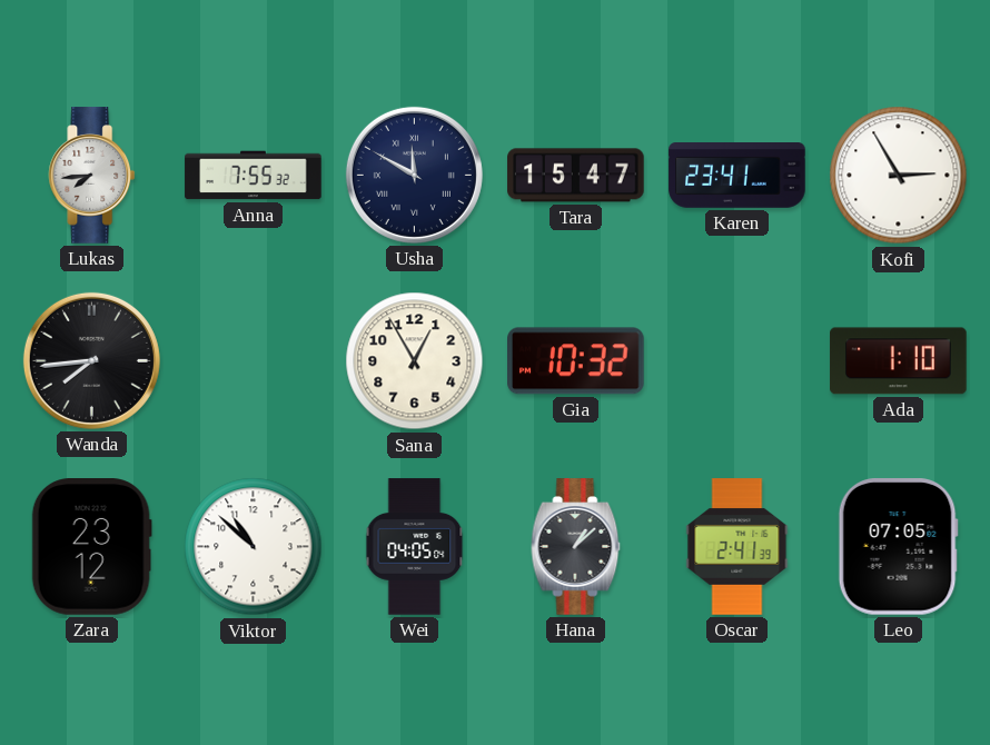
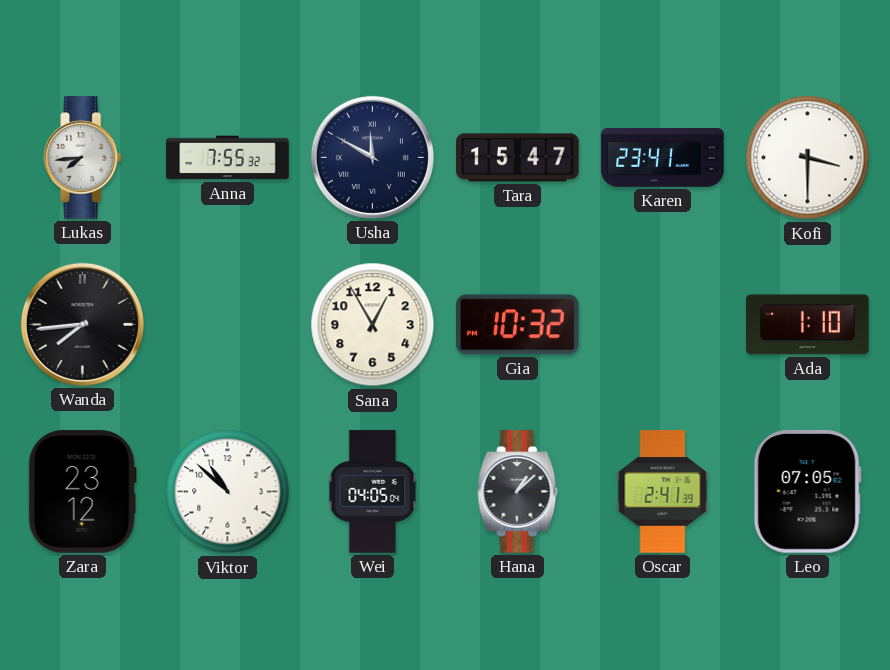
Kofi: 2:55 -> 3:30
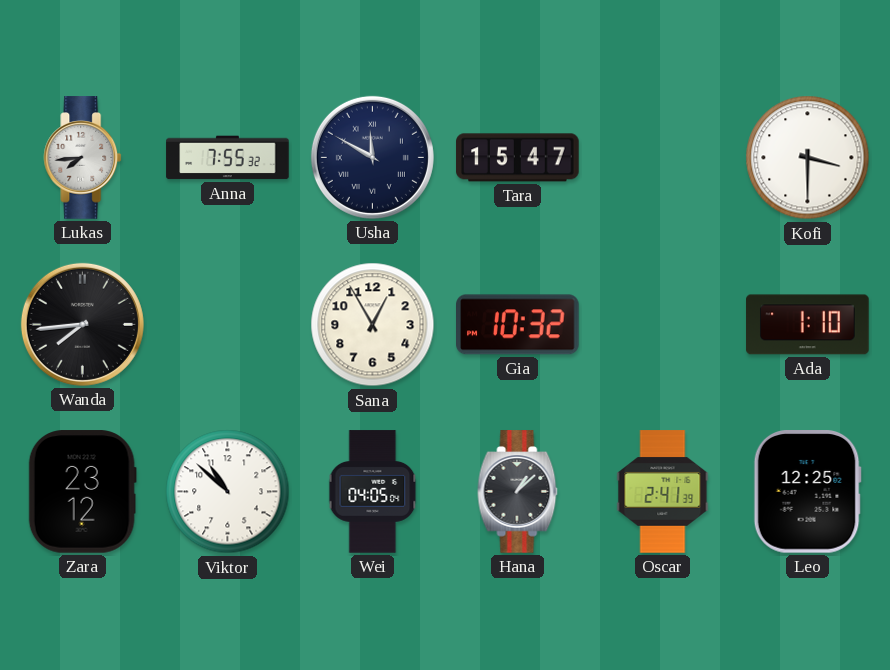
Karen: 23:41 -> none
Leo: 07:05 -> 12:25
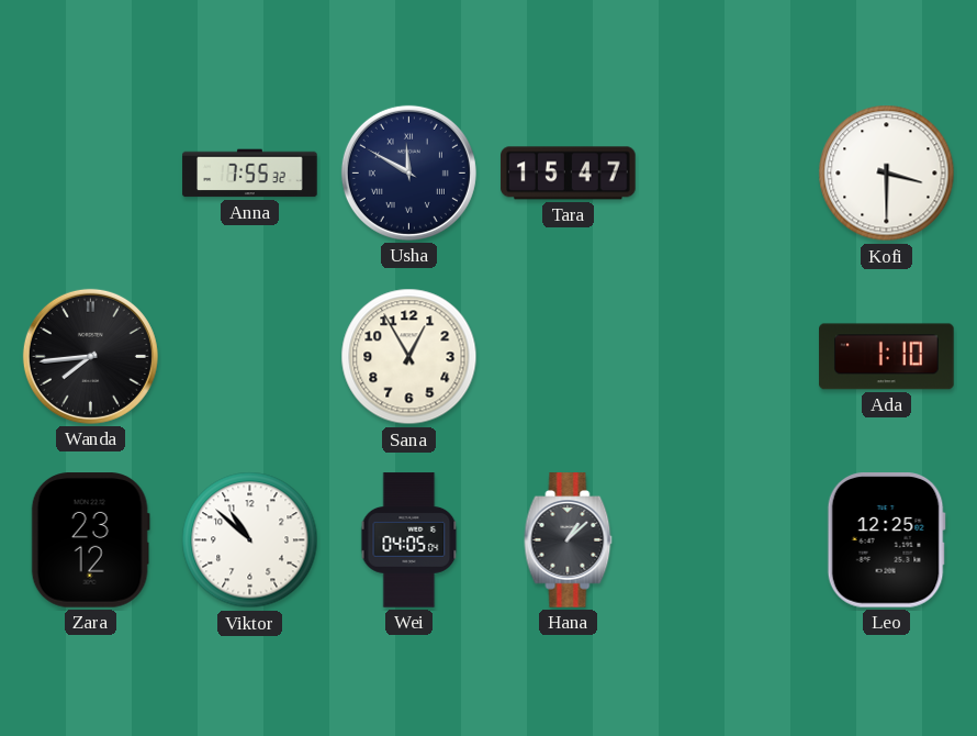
Lukas: 7:44 -> none
Gia: 10:32 -> none
Oscar: 2:41 -> none
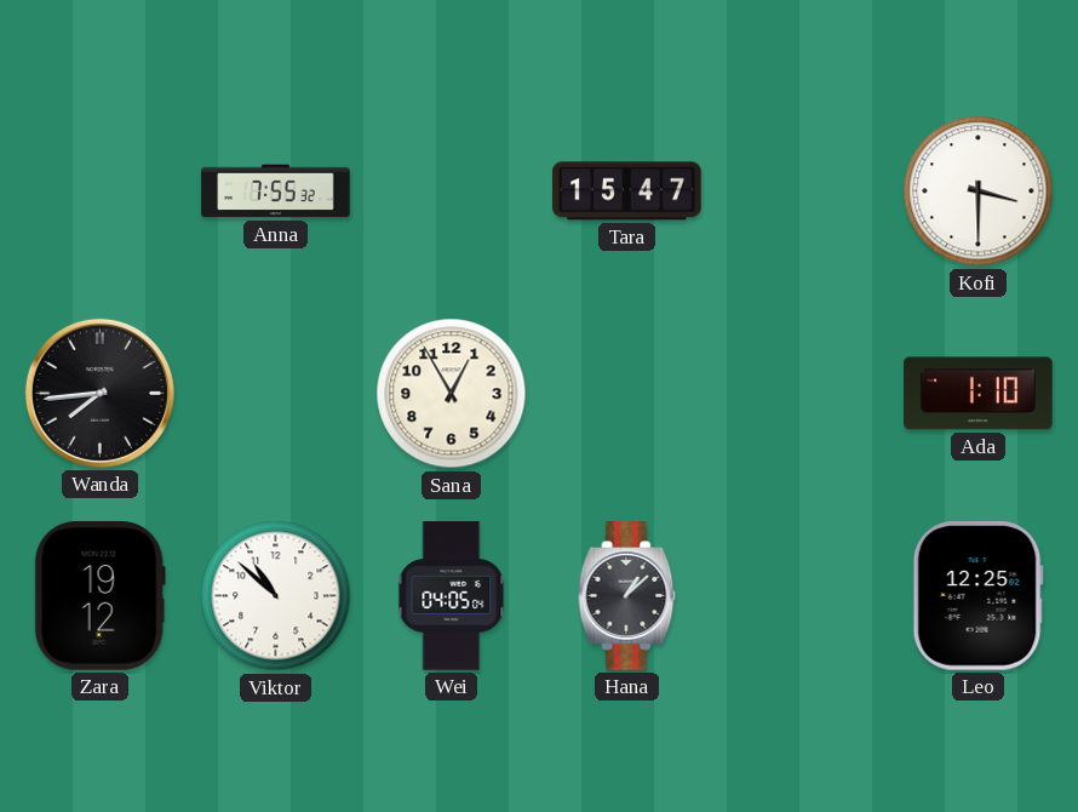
Usha: 11:50 -> none
Zara: 23:12 -> 19:12
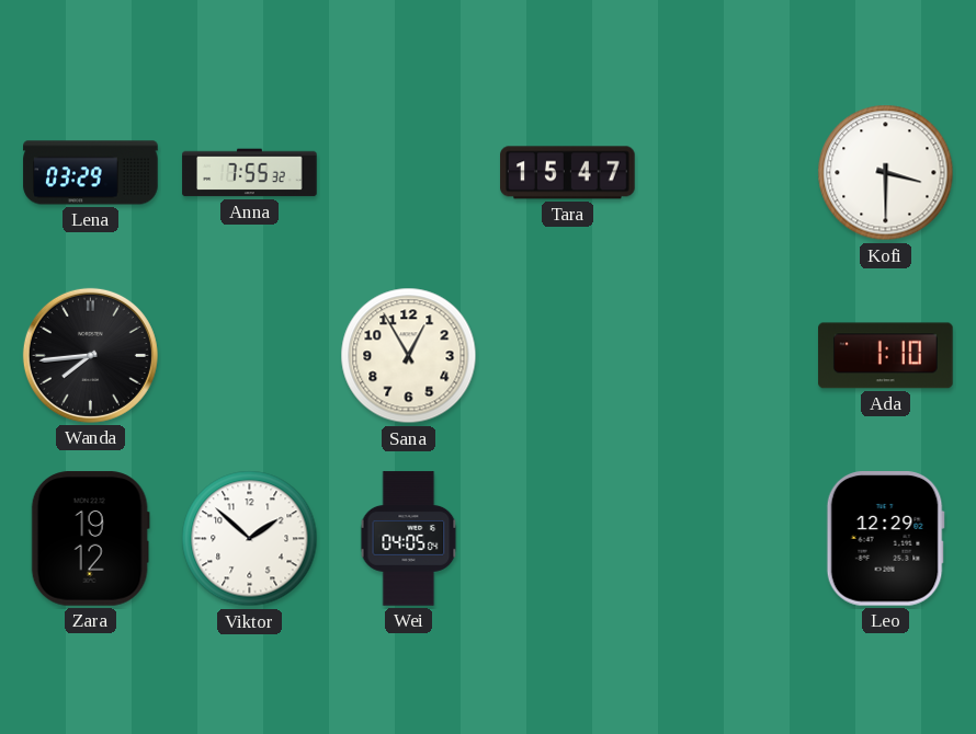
Lena: none -> 03:29
Viktor: 10:52 -> 1:52
Hana: 1:08 -> none
Leo: 12:25 -> 12:29
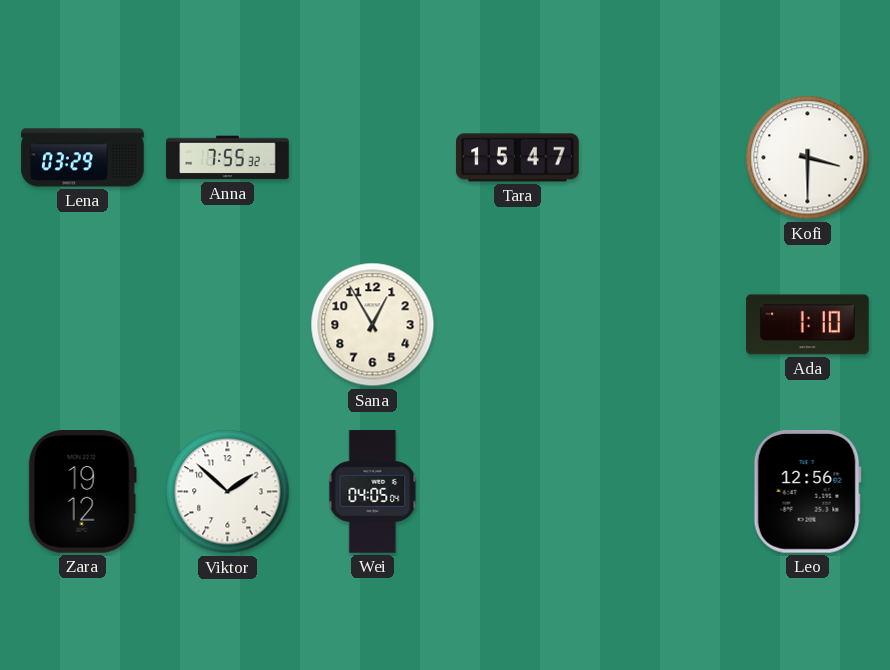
Wanda: 7:44 -> none
Leo: 12:29 -> 12:56
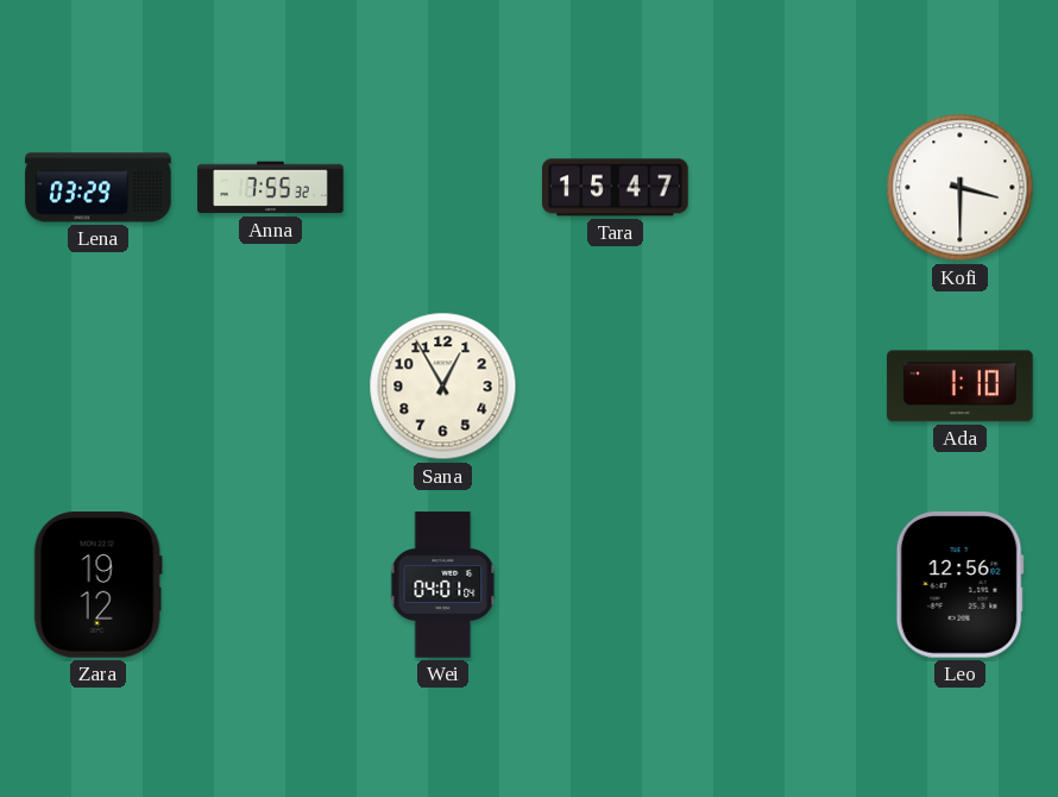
Viktor: 1:52 -> none
Wei: 04:05 -> 04:01
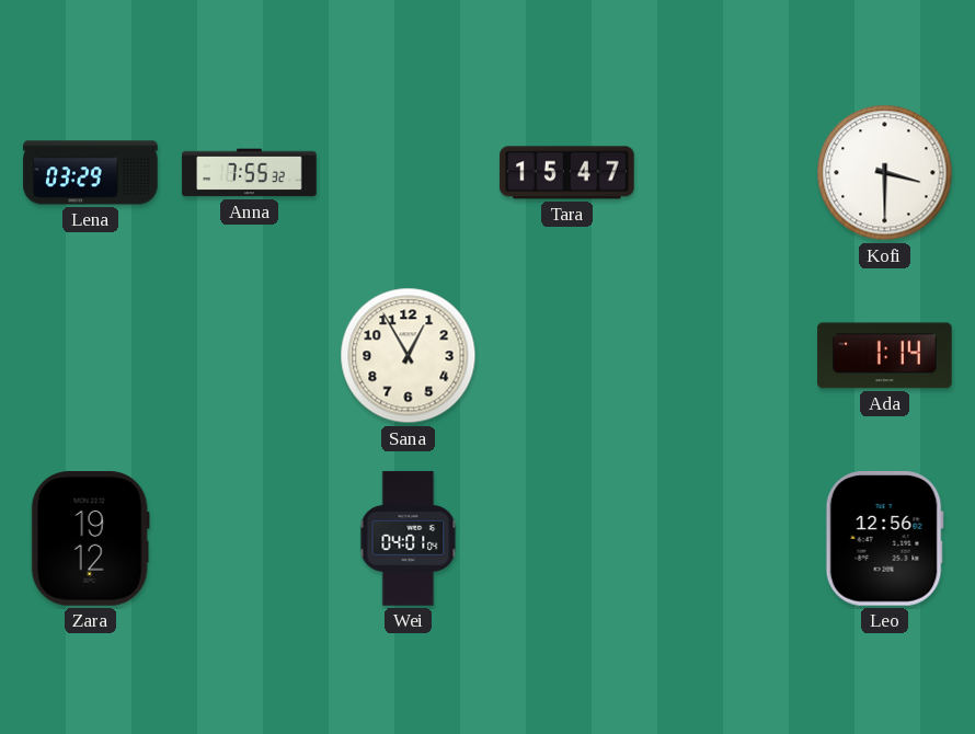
Ada: 1:10 -> 1:14
